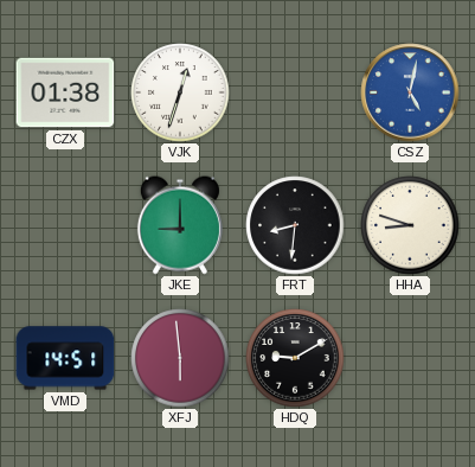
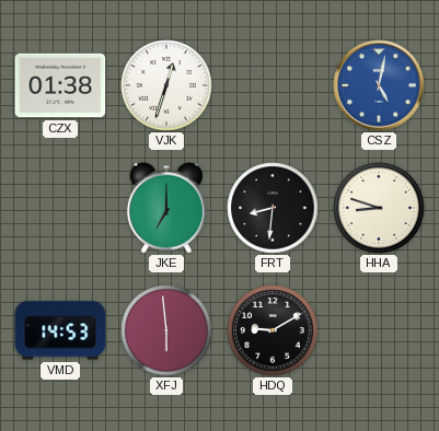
JKE: 9:00 -> 7:00
VMD: 14:51 -> 14:53
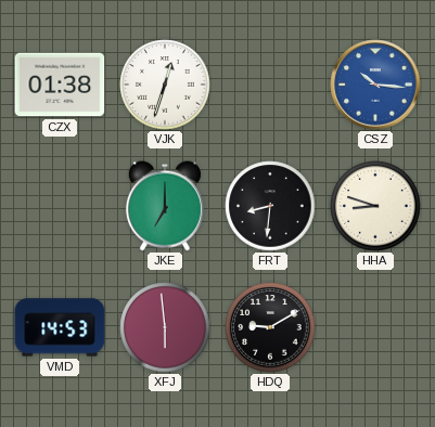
CSZ: 5:02 -> 10:16
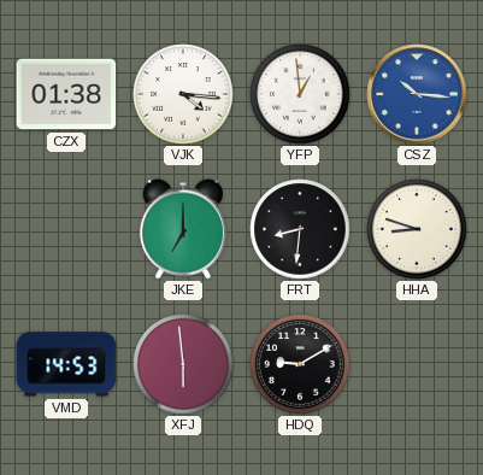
VJK: 12:33 -> 4:16
YFP: none -> 12:59
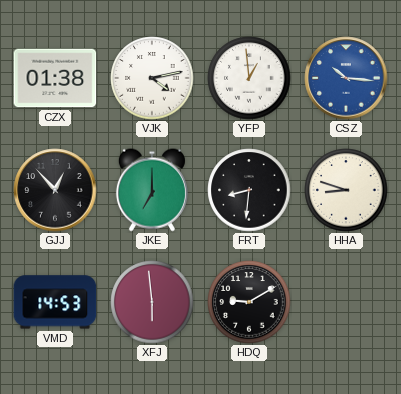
VJK: 4:16 -> 4:13
GJJ: none -> 12:53
